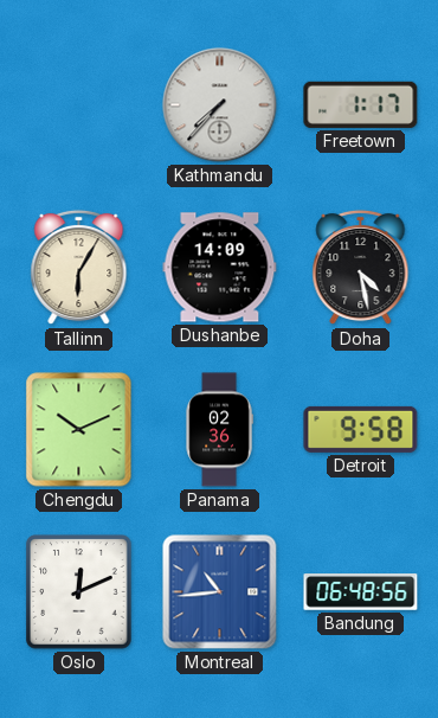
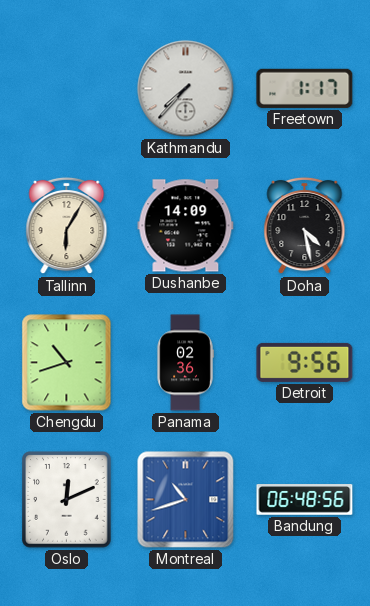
Chengdu: 10:11 -> 10:42
Detroit: 9:58 -> 9:56
Montreal: 10:44 -> 10:42
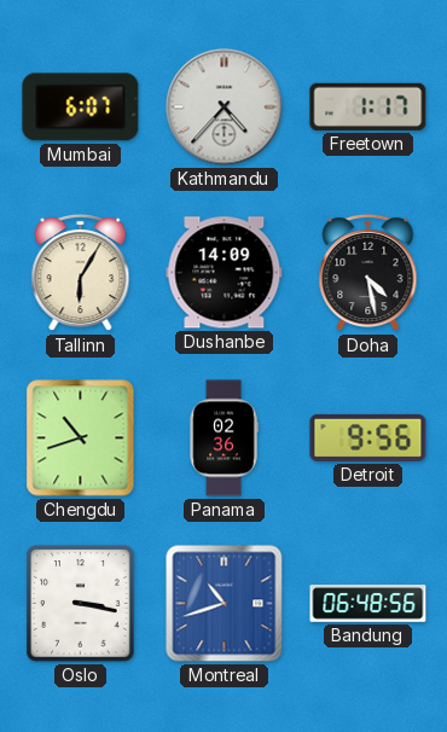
Mumbai: none -> 6:07
Kathmandu: 7:37 -> 4:37
Oslo: 12:11 -> 3:17
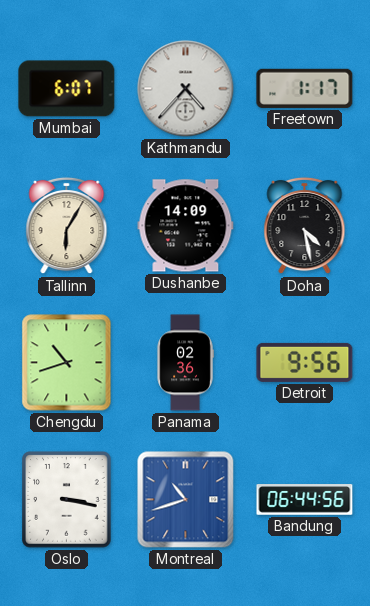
Bandung: 06:48 -> 06:44
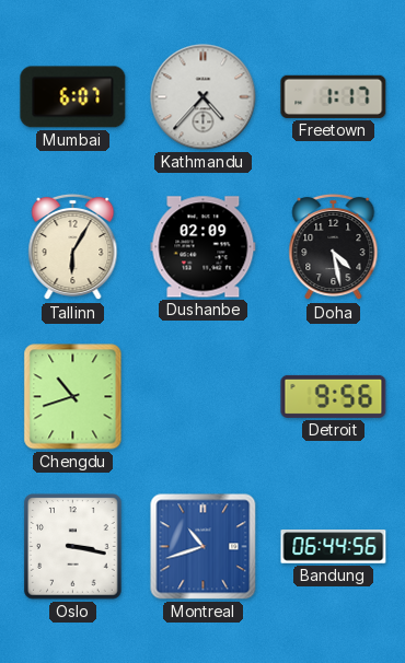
Dushanbe: 14:09 -> 02:09
Panama: 02:36 -> none
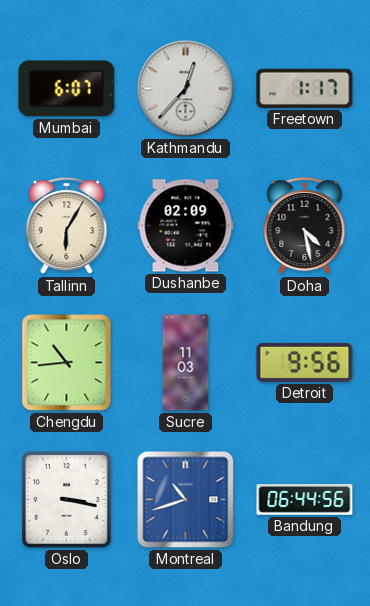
Kathmandu: 4:37 -> 12:37
Chengdu: 10:42 -> 10:44
Sucre: none -> 11:03
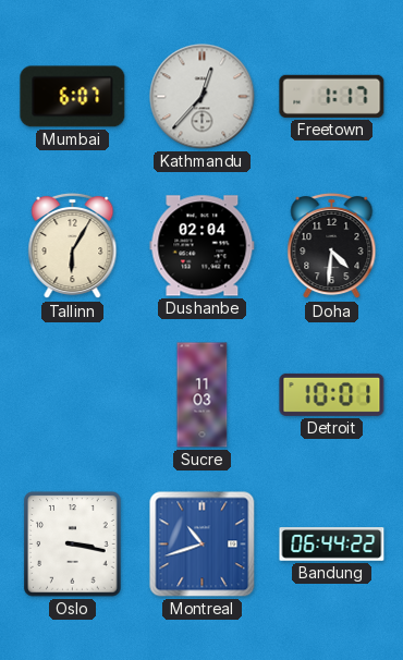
Dushanbe: 02:09 -> 02:04
Doha: 4:28 -> 4:31
Chengdu: 10:44 -> none
Detroit: 9:56 -> 10:01
Bandung: 06:44:56 -> 06:44:22
